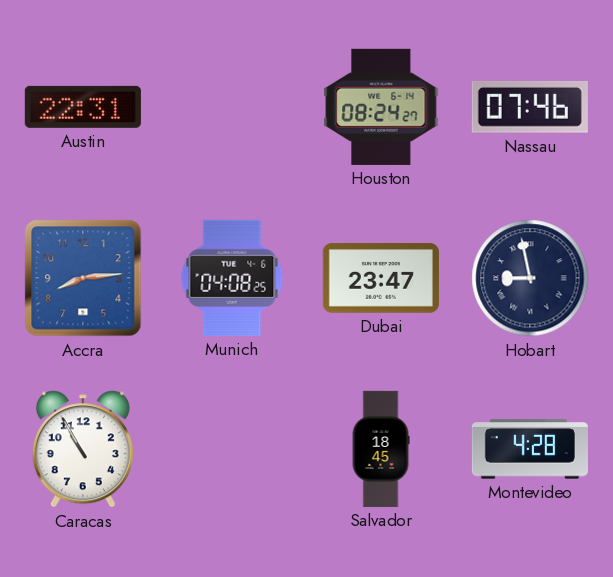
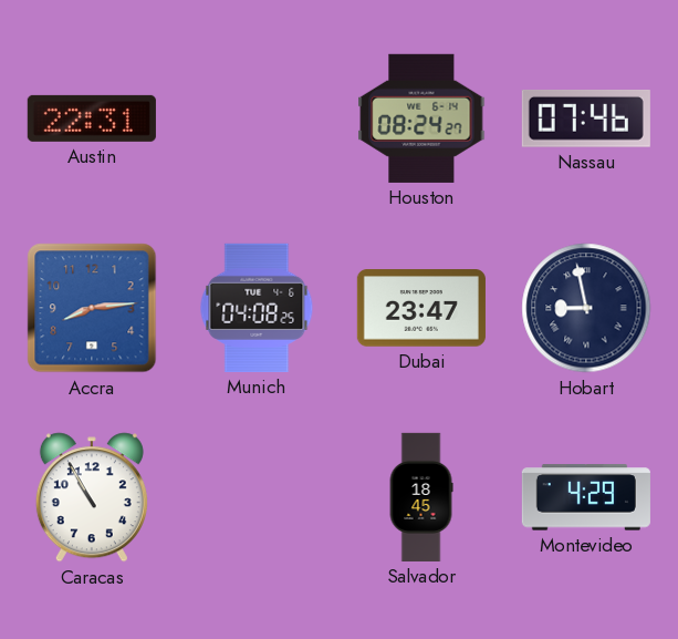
Montevideo: 4:28 -> 4:29
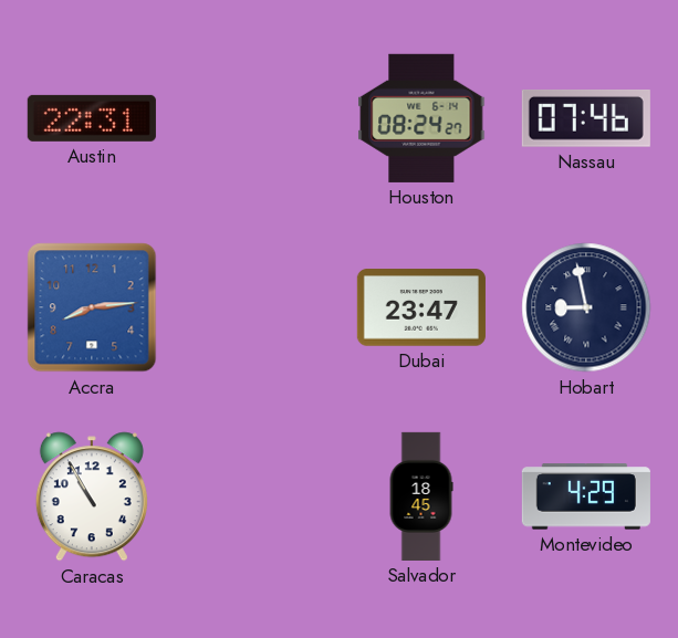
Munich: 04:08 -> none
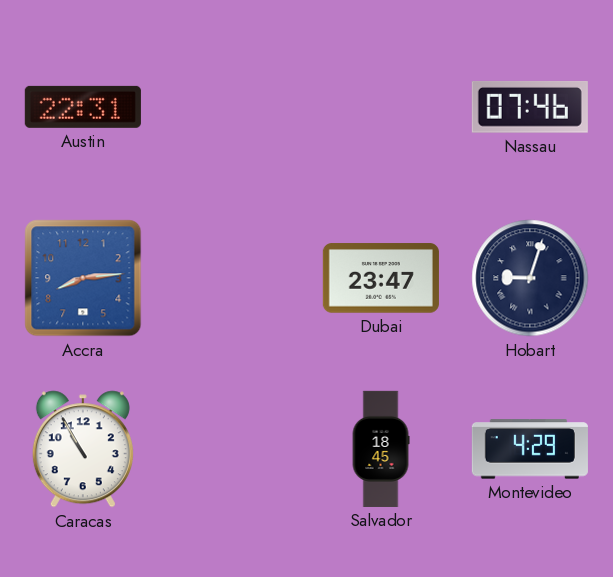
Houston: 08:24 -> none
Hobart: 8:58 -> 9:03
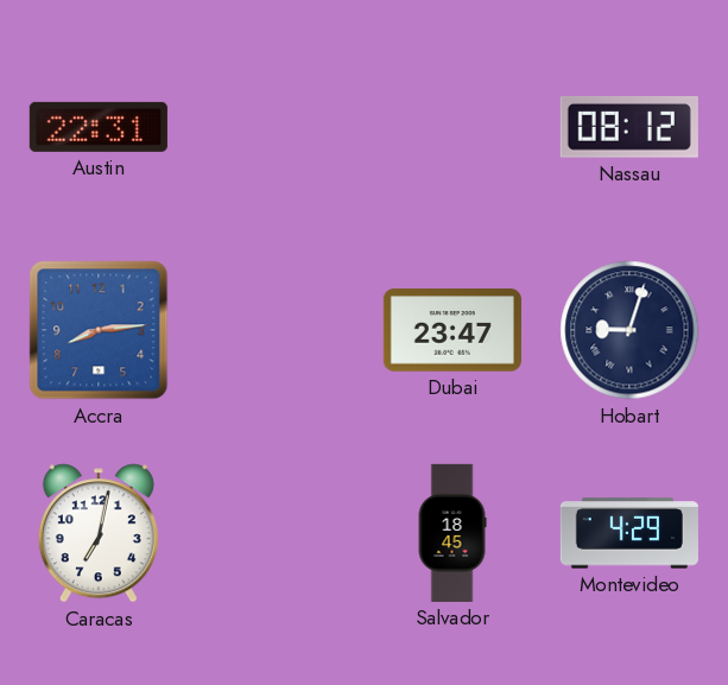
Nassau: 07:46 -> 08:12
Caracas: 10:55 -> 7:02
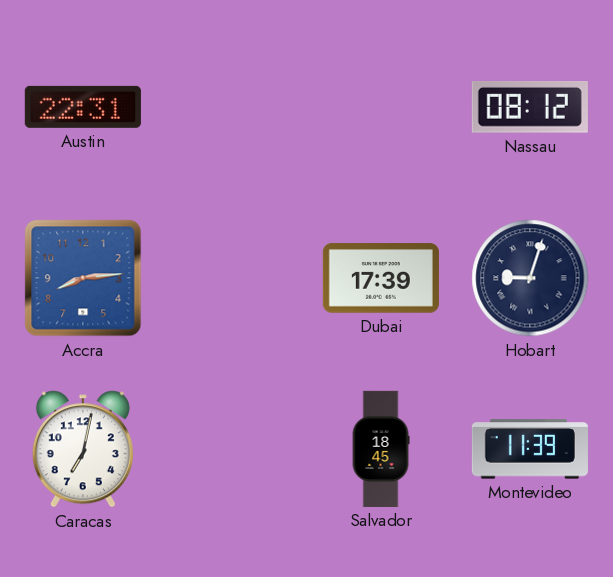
Dubai: 23:47 -> 17:39
Montevideo: 4:29 -> 11:39
